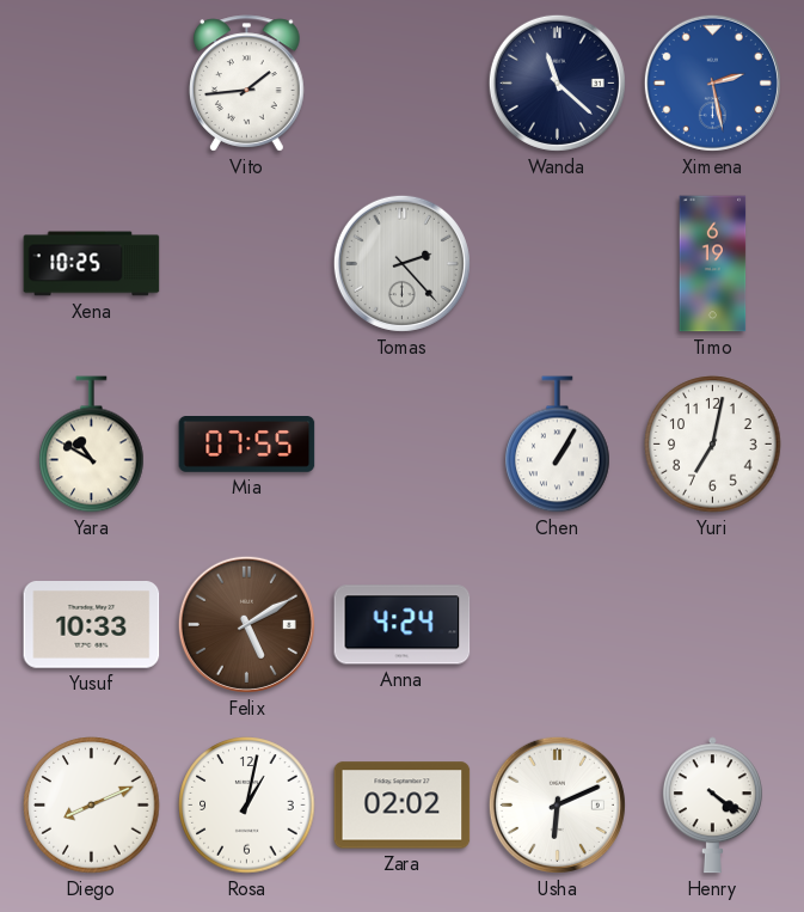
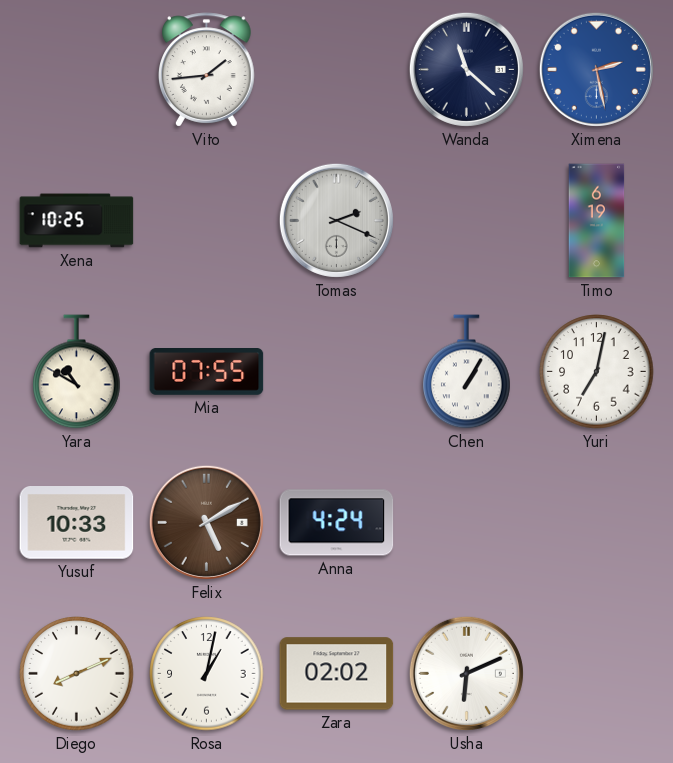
Tomas: 2:23 -> 2:19
Henry: 4:21 -> none
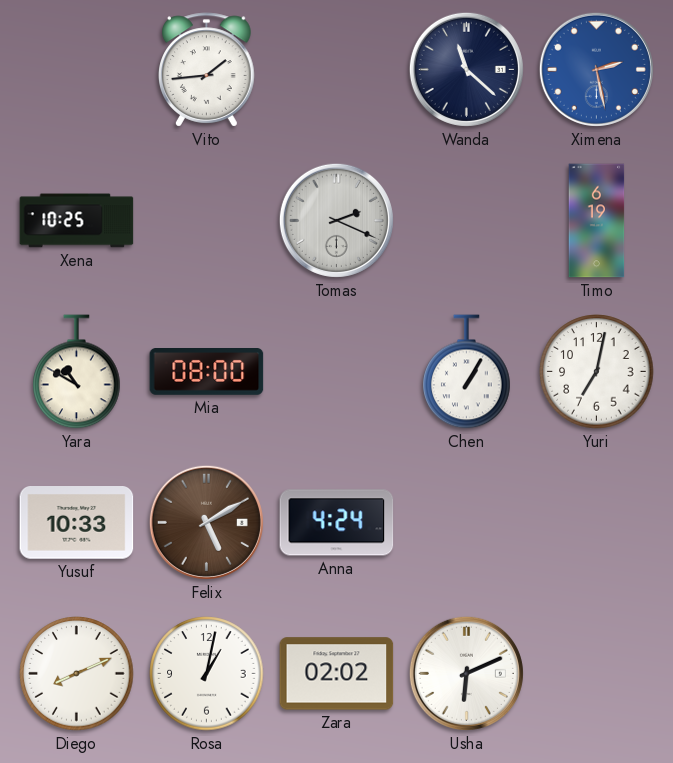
Mia: 07:55 -> 08:00
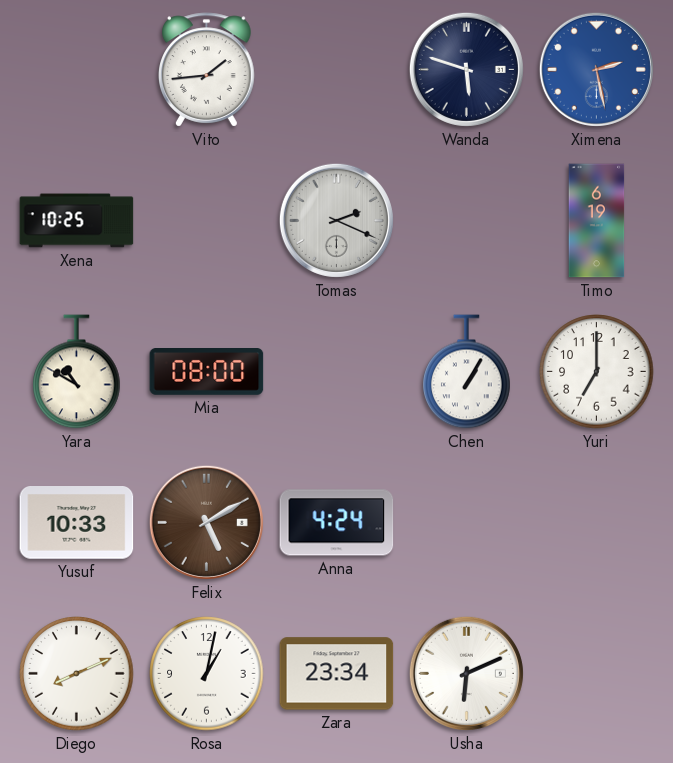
Wanda: 11:22 -> 5:48
Yuri: 7:02 -> 7:00
Zara: 02:02 -> 23:34
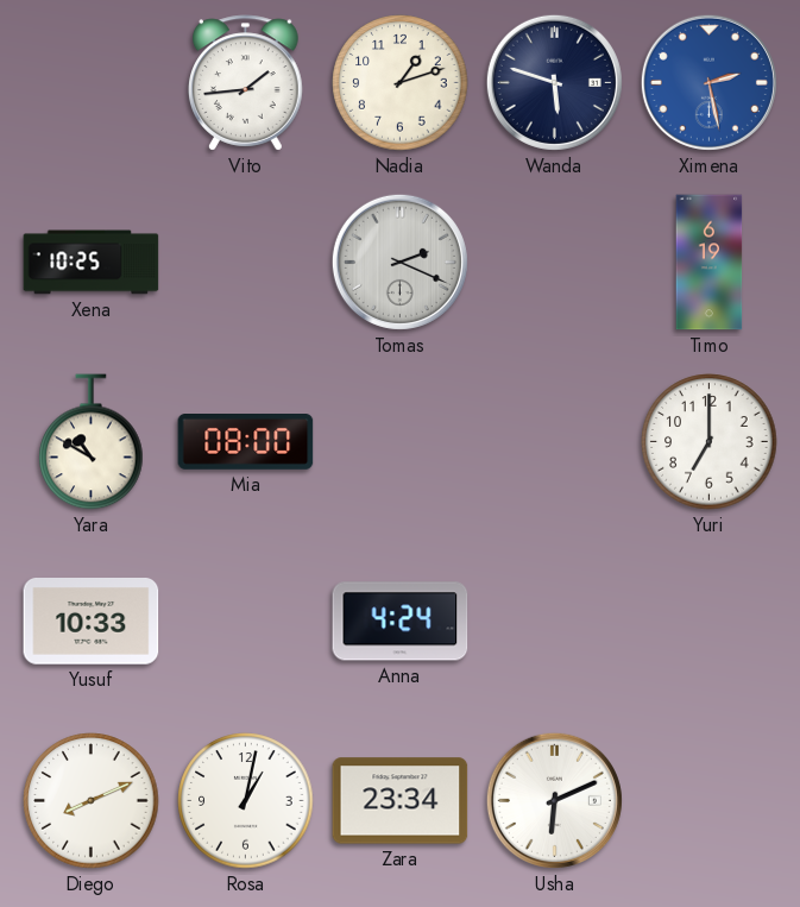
Nadia: none -> 1:12
Chen: 1:05 -> none
Felix: 5:10 -> none
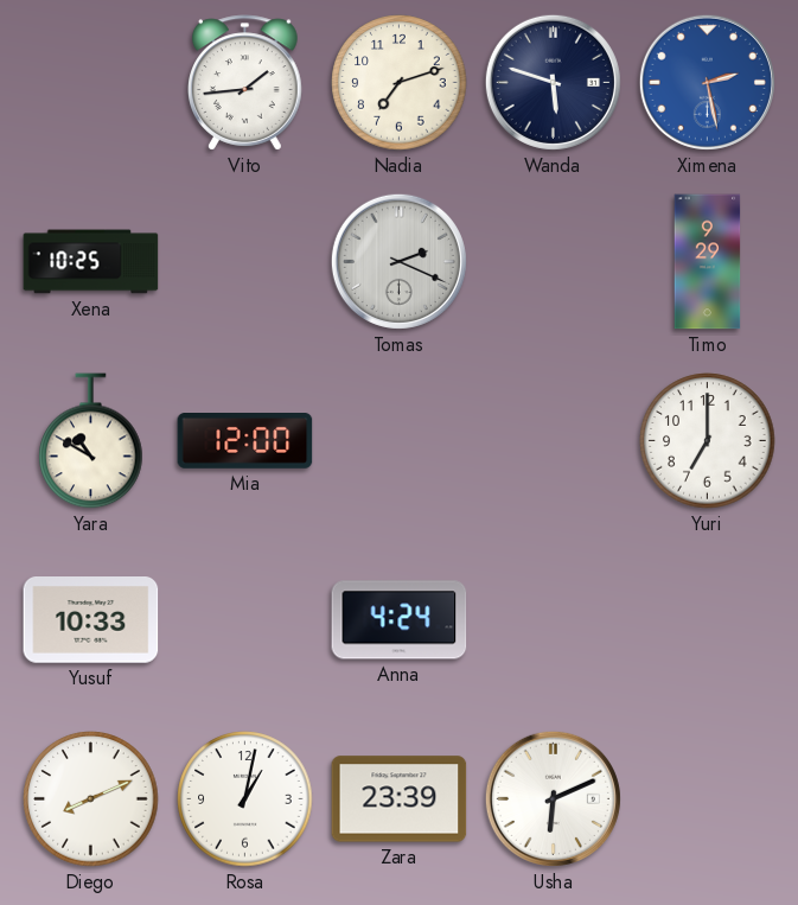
Nadia: 1:12 -> 7:12
Timo: 6:19 -> 9:29
Mia: 08:00 -> 12:00
Zara: 23:34 -> 23:39
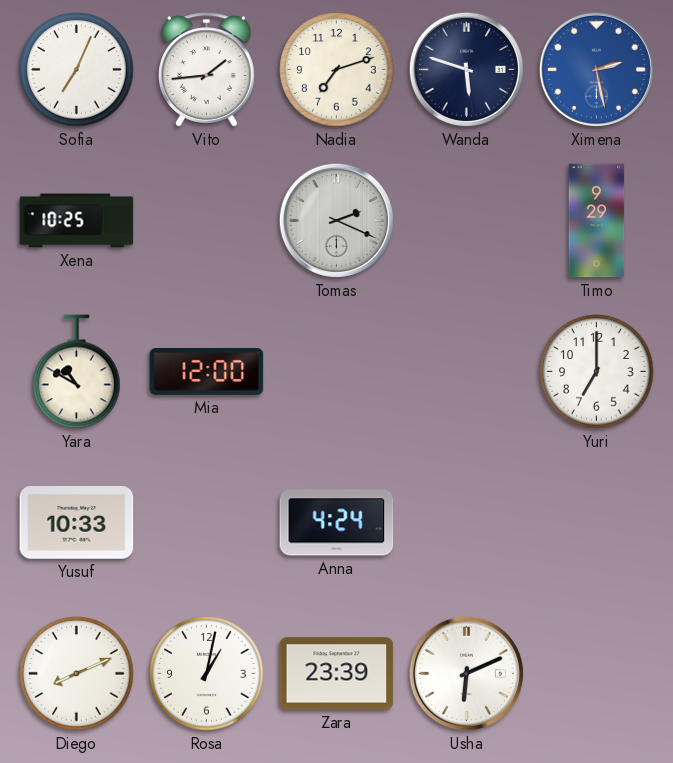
Sofia: none -> 7:04
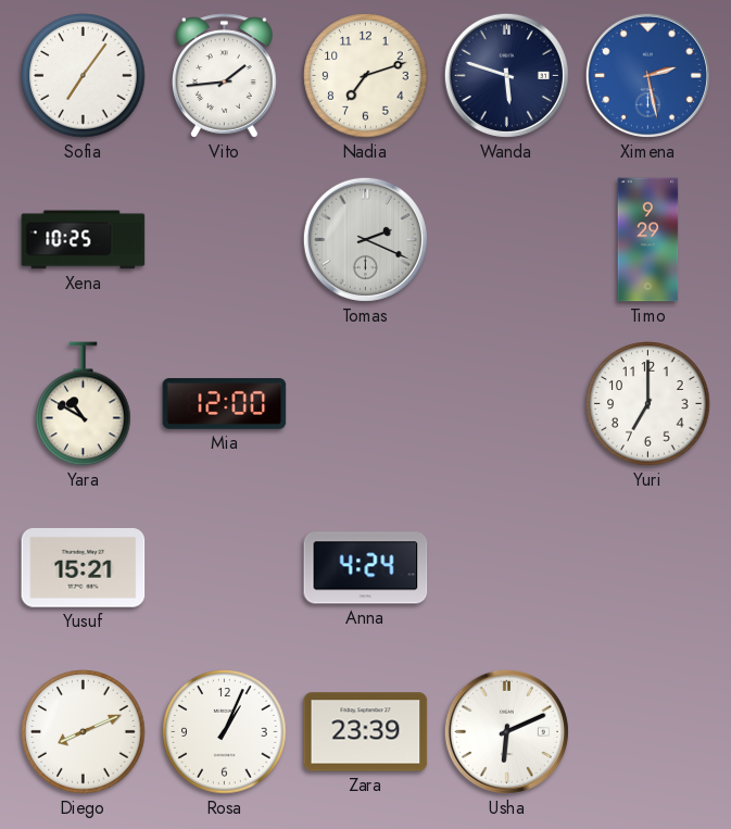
Sofia: 7:04 -> 7:06
Yusuf: 10:33 -> 15:21
Rosa: 1:02 -> 1:04
